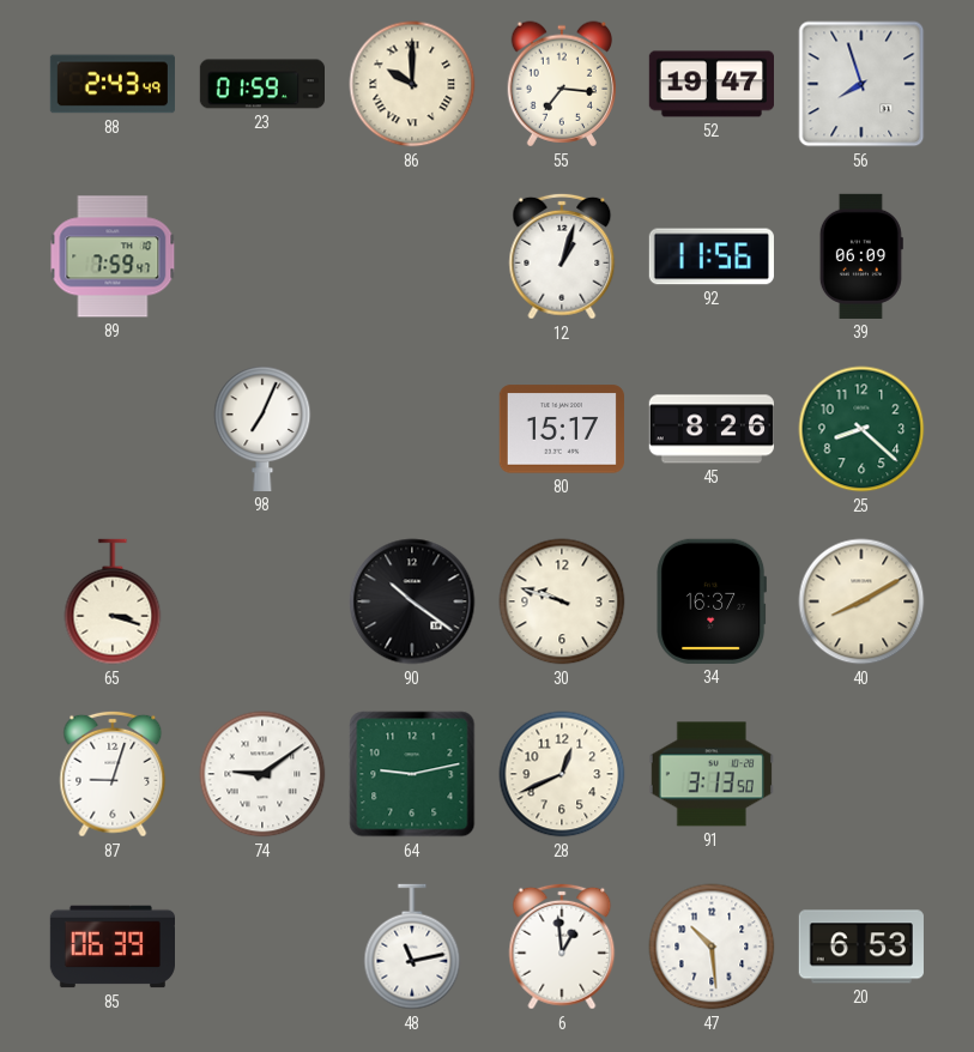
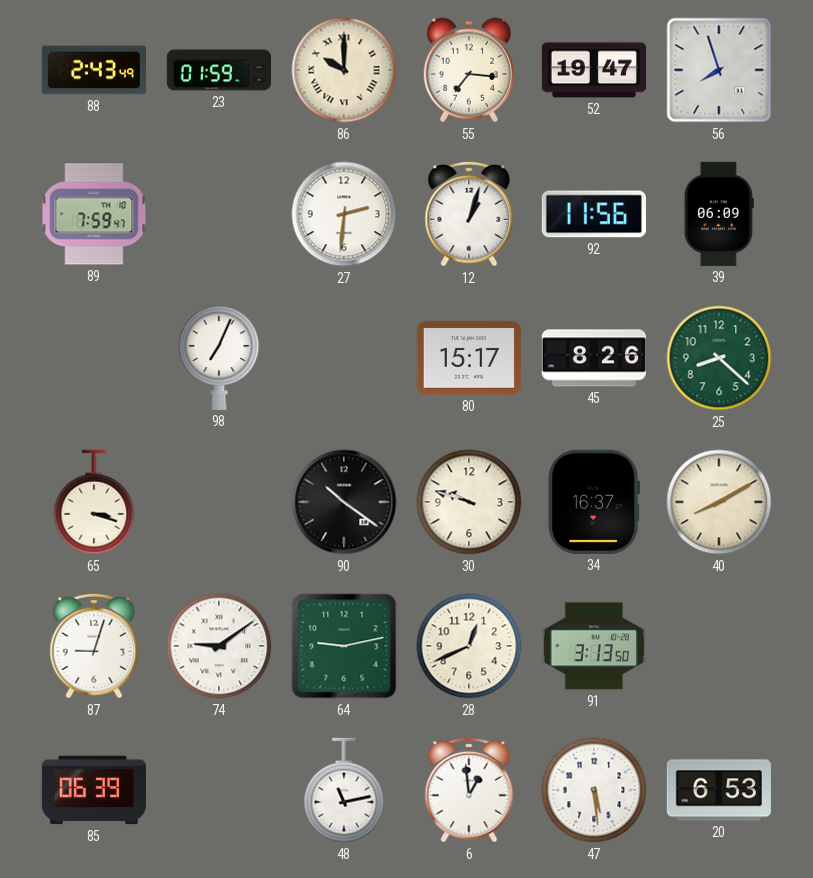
27: none -> 2:31
47: 10:29 -> 5:29
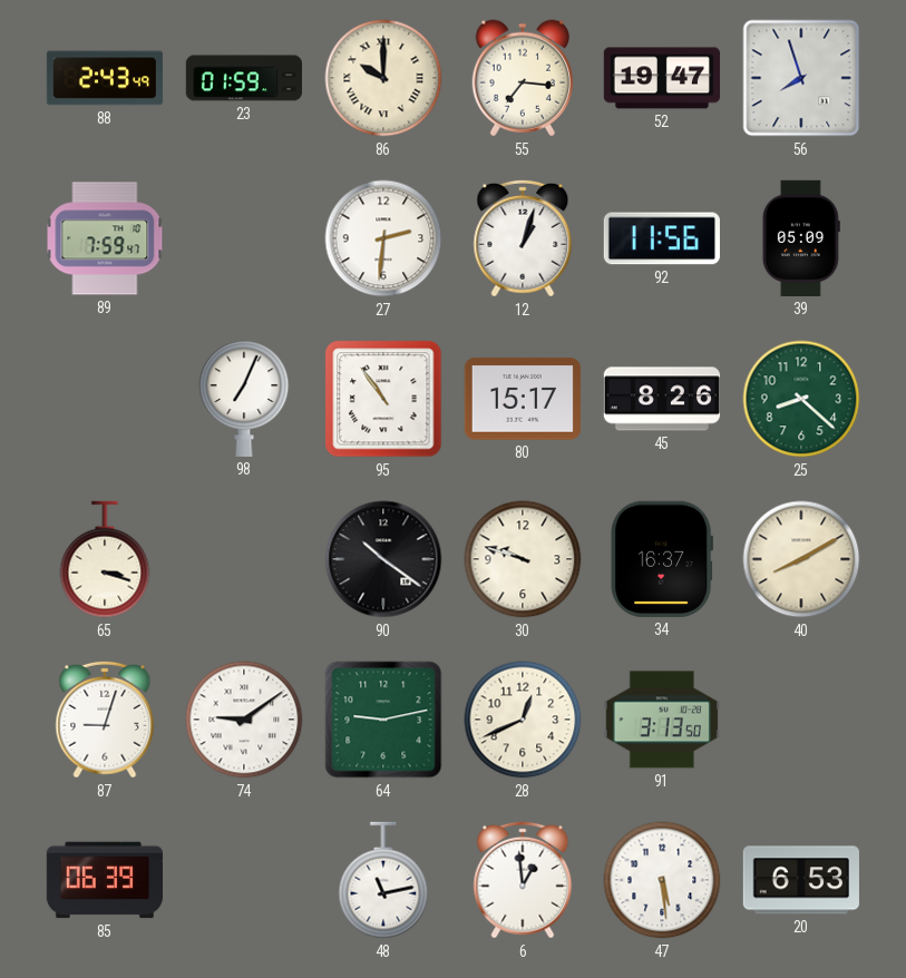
39: 06:09 -> 05:09
95: none -> 10:54
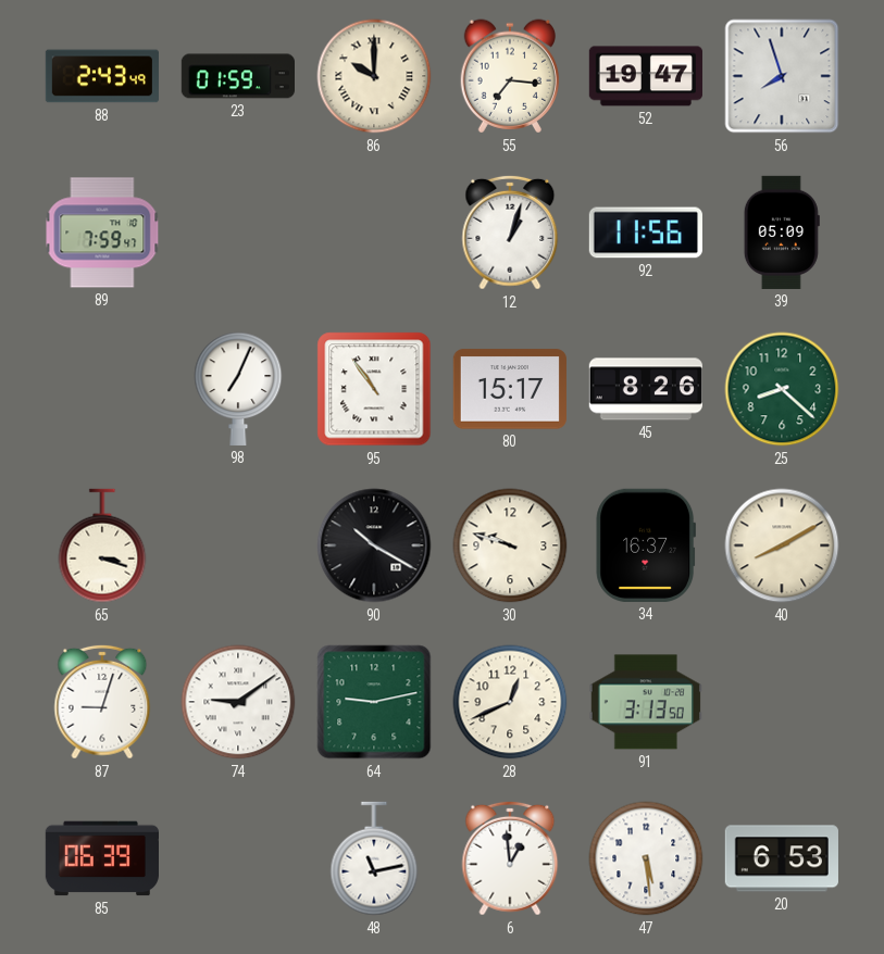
27: 2:31 -> none
90: 10:21 -> 10:20
